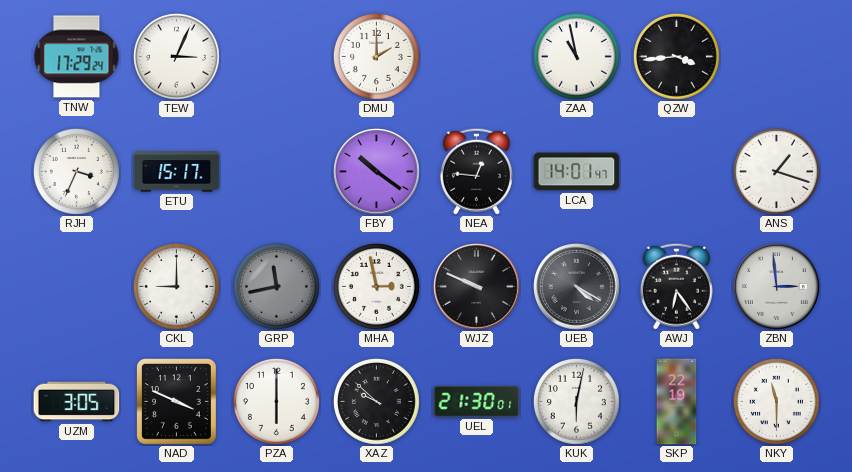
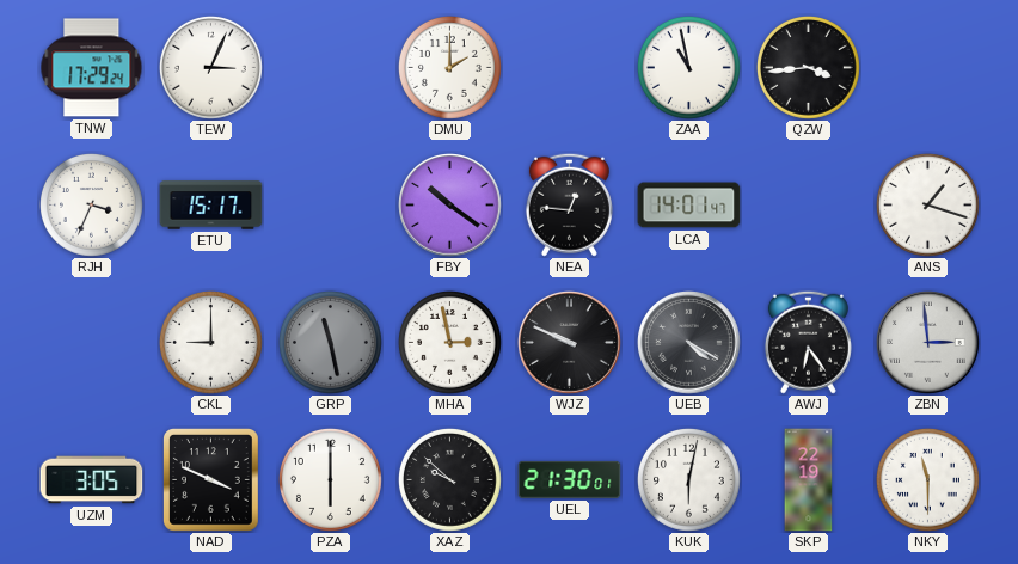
GRP: 11:43 -> 11:28
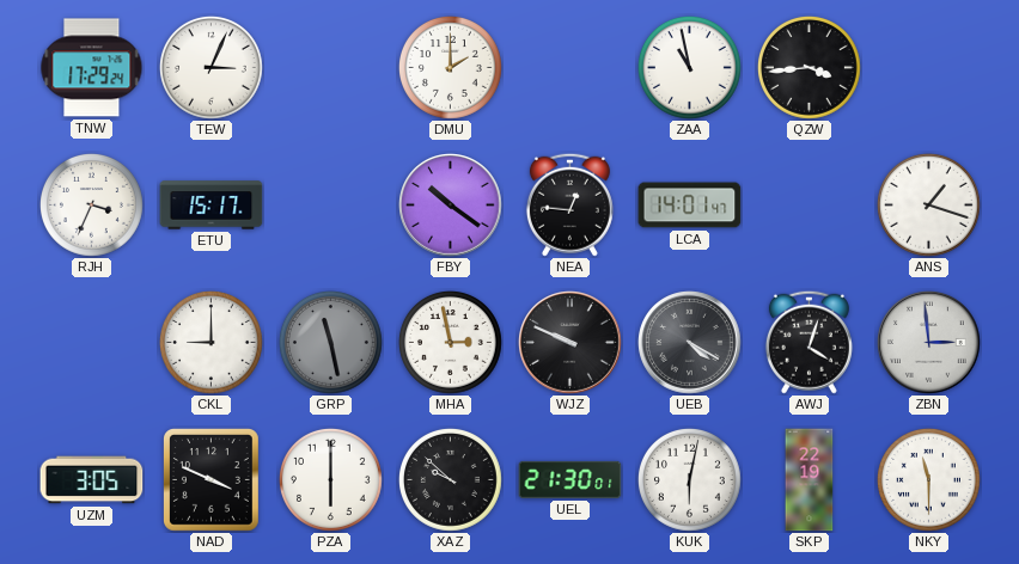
AWJ: 6:24 -> 4:03
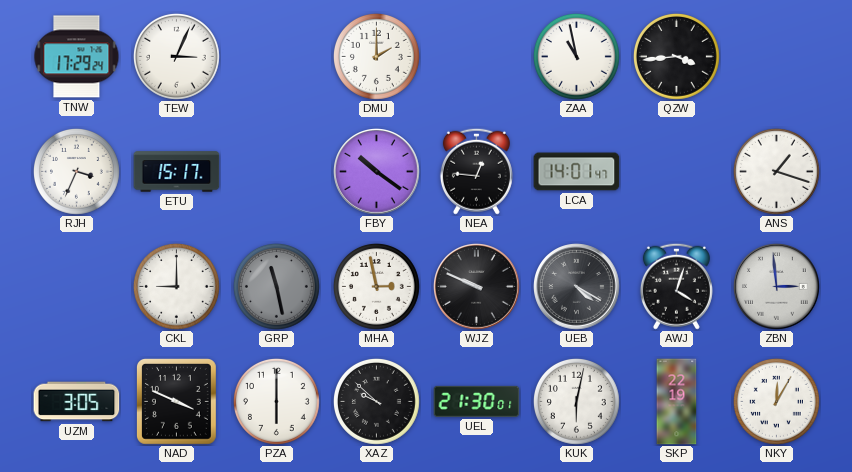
NKY: 11:30 -> 12:05
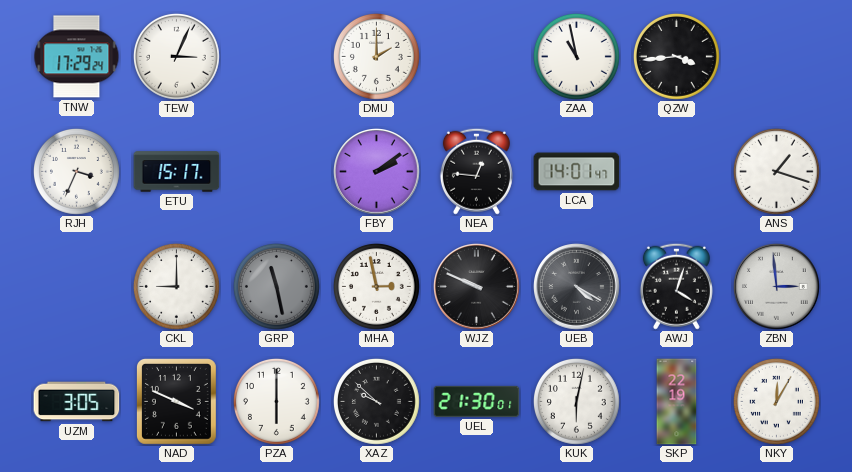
FBY: 10:21 -> 2:09
